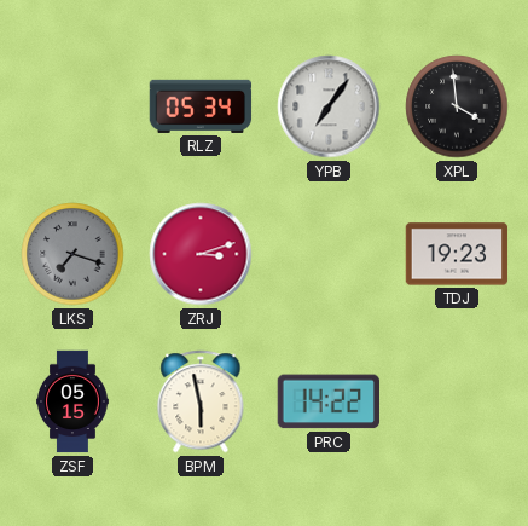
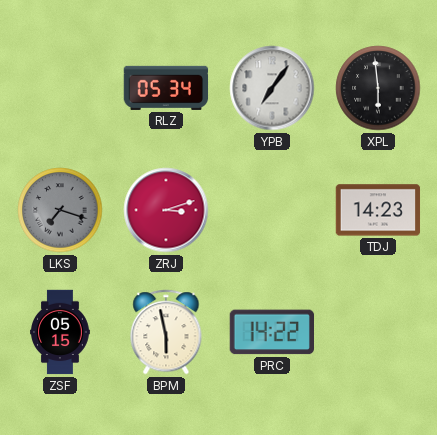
XPL: 3:59 -> 5:59
TDJ: 19:23 -> 14:23
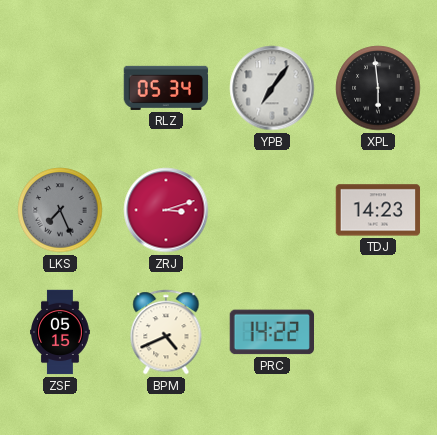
LKS: 7:18 -> 7:26
BPM: 5:58 -> 4:41
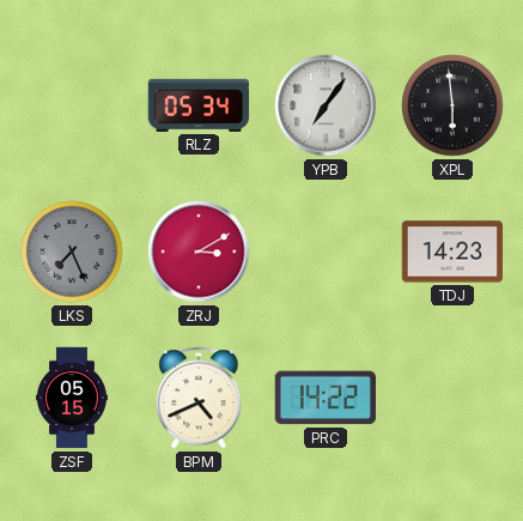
ZRJ: 3:12 -> 3:10
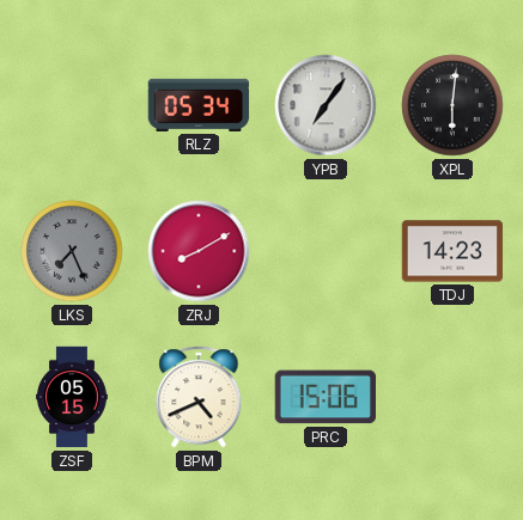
XPL: 5:59 -> 6:01
ZRJ: 3:10 -> 8:10
PRC: 14:22 -> 15:06
